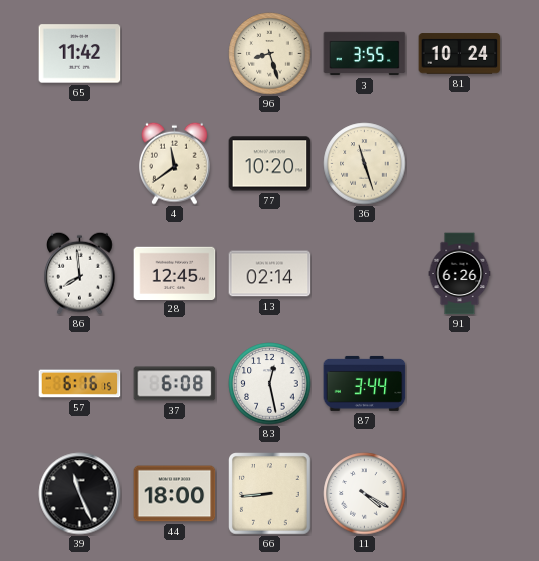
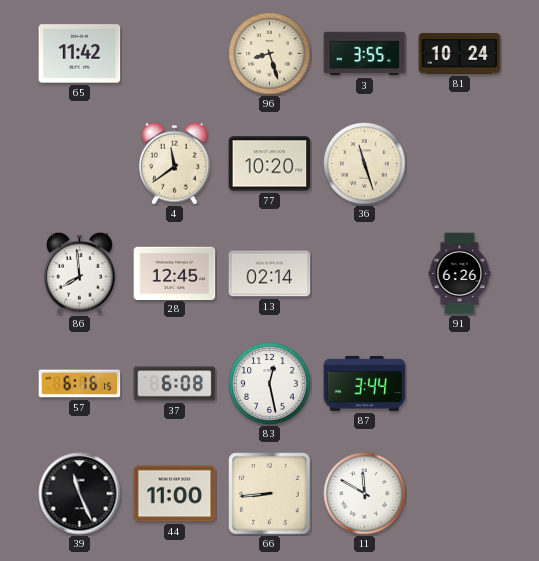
44: 18:00 -> 11:00
11: 4:20 -> 11:50
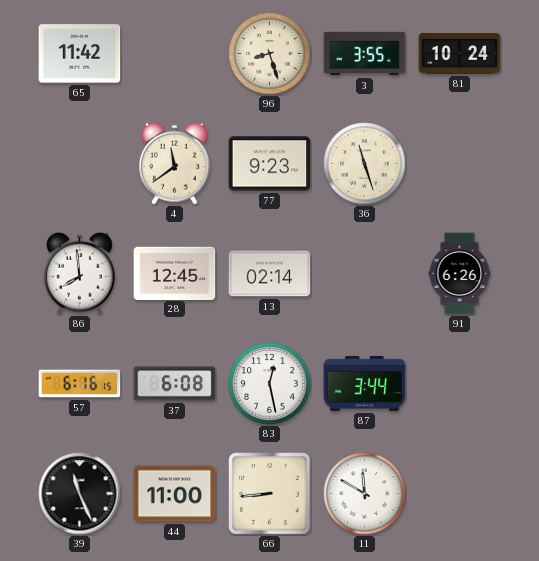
77: 10:20 -> 9:23
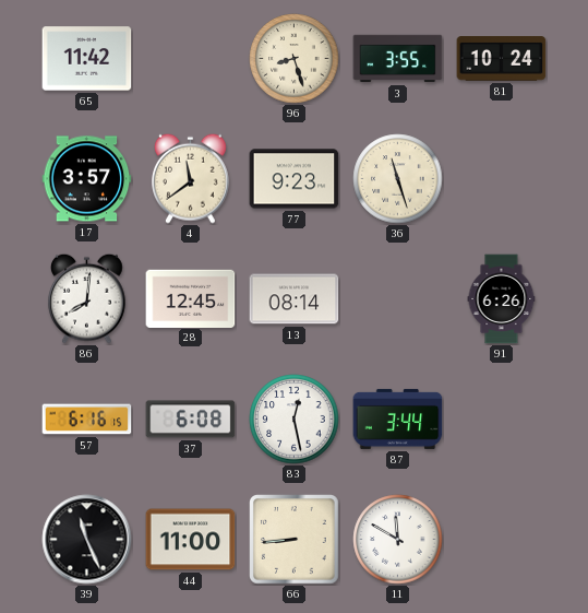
17: none -> 3:57
86: 7:59 -> 8:01
13: 02:14 -> 08:14
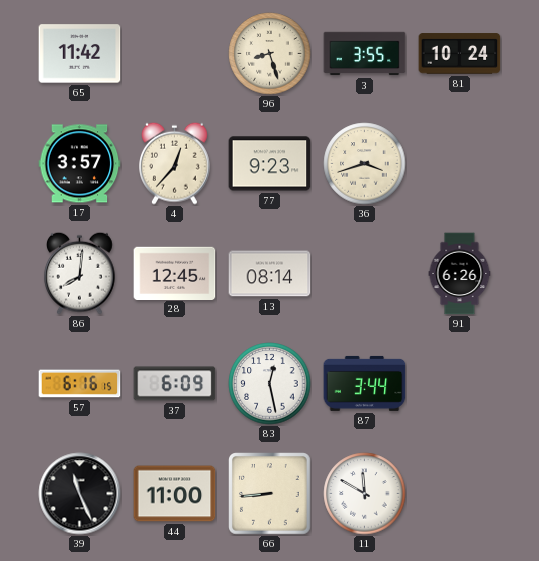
4: 11:39 -> 12:37
36: 11:27 -> 3:42
37: 6:08 -> 6:09
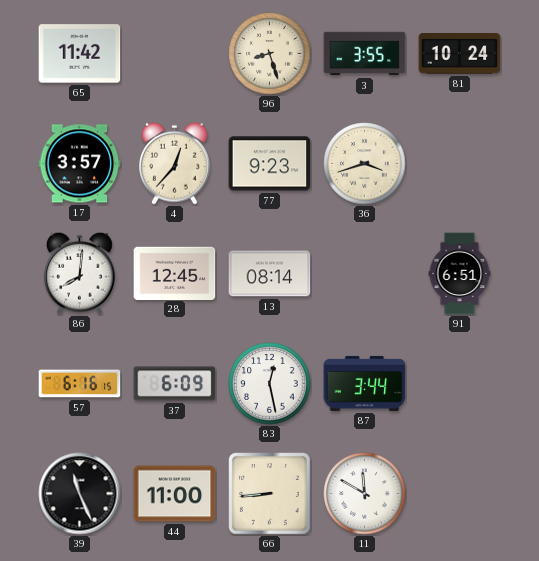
91: 6:26 -> 6:51
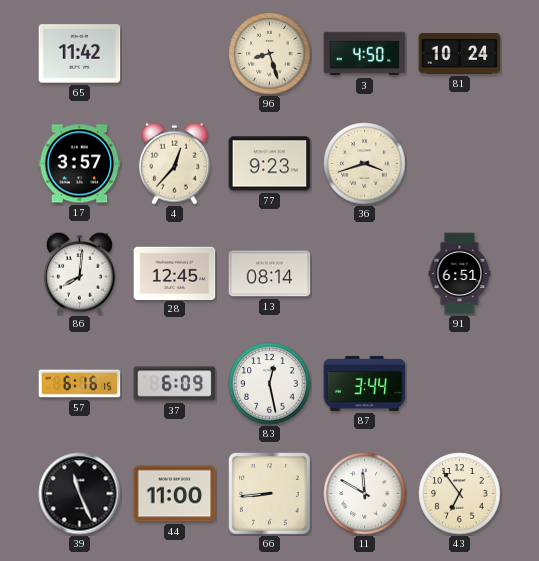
3: 3:55 -> 4:50
43: none -> 6:54
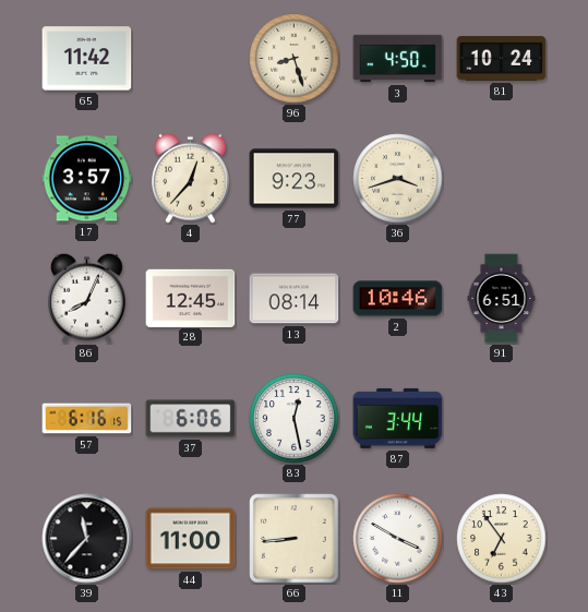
86: 8:01 -> 8:04
2: none -> 10:46
37: 6:09 -> 6:06
39: 11:26 -> 11:37
11: 11:50 -> 3:50
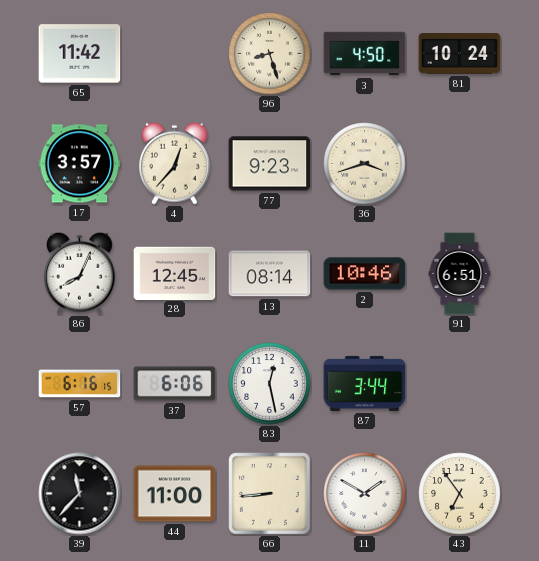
11: 3:50 -> 1:50
